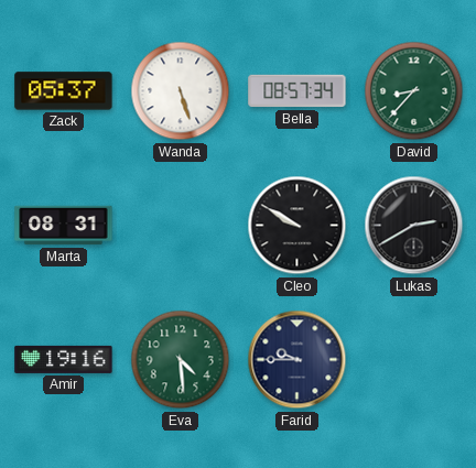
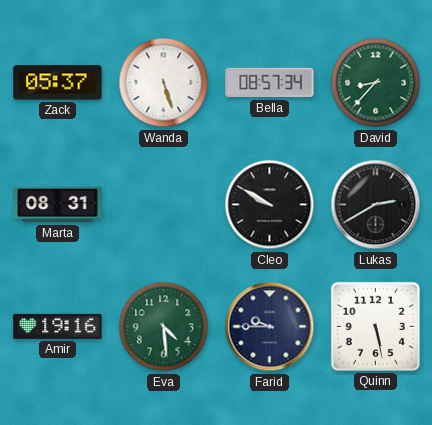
Quinn: none -> 5:28
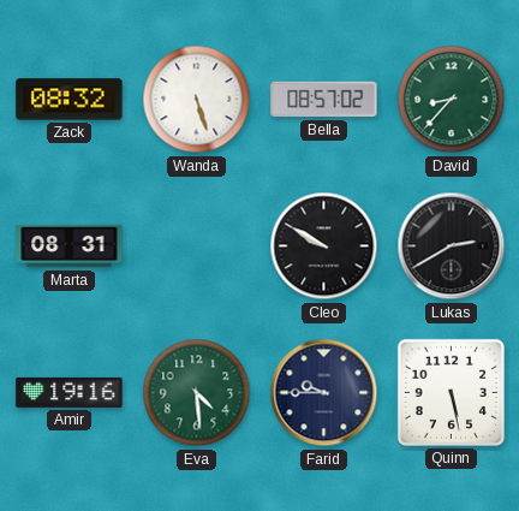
Zack: 05:37 -> 08:32
Bella: 08:57:34 -> 08:57:02
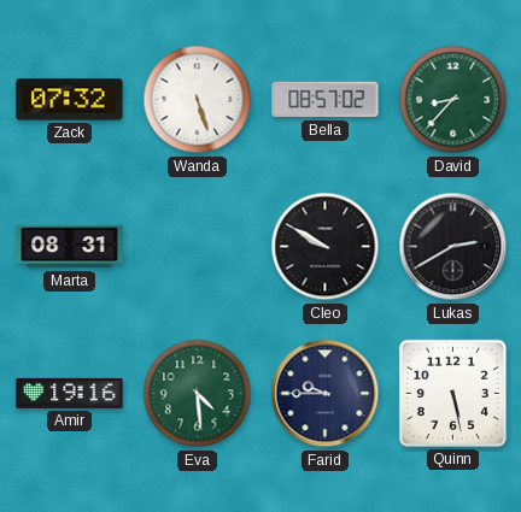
Zack: 08:32 -> 07:32
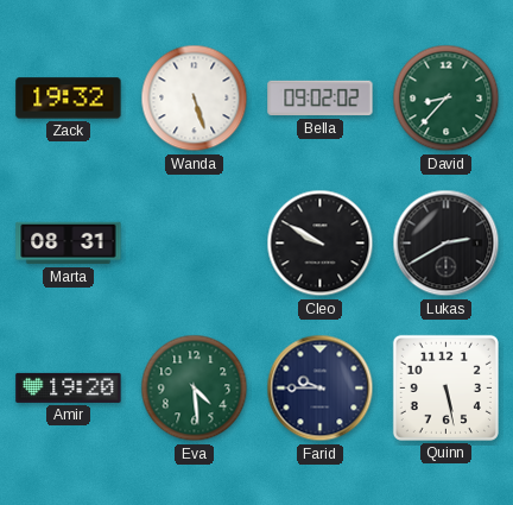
Zack: 07:32 -> 19:32
Bella: 08:57 -> 09:02
Amir: 19:16 -> 19:20
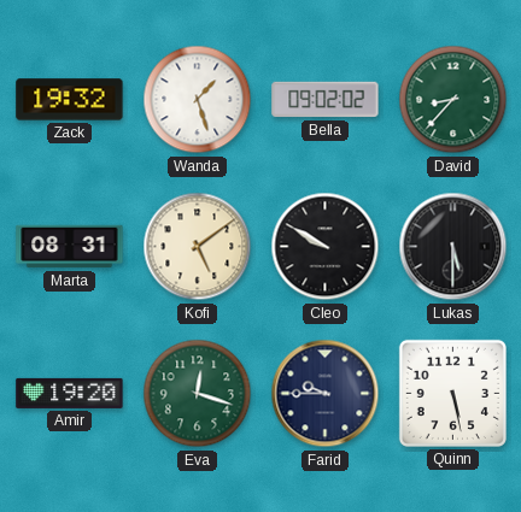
Wanda: 5:27 -> 1:27
Kofi: none -> 5:09
Lukas: 2:40 -> 5:30
Eva: 4:29 -> 12:18
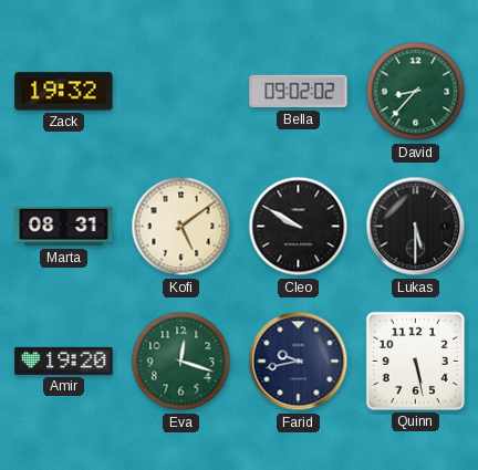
Wanda: 1:27 -> none
Farid: 9:45 -> 9:43
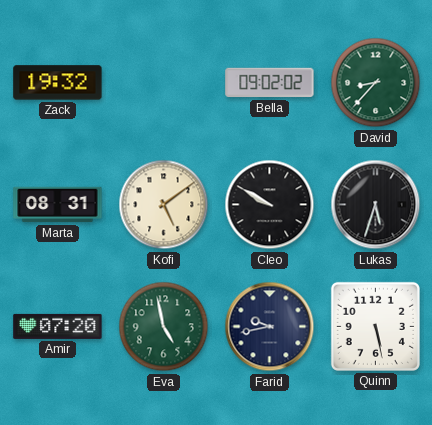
Lukas: 5:30 -> 5:33
Amir: 19:20 -> 07:20
Eva: 12:18 -> 4:58
